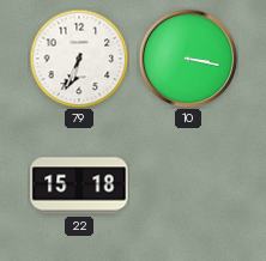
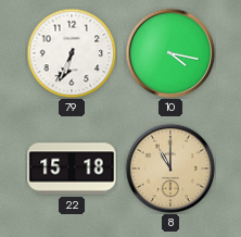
10: 3:17 -> 4:17
8: none -> 11:00
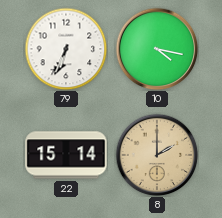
22: 15:18 -> 15:14
8: 11:00 -> 2:00
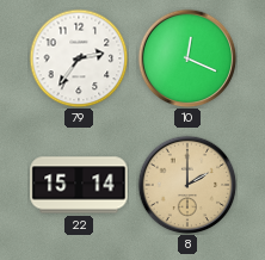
79: 6:34 -> 2:36
10: 4:17 -> 12:19
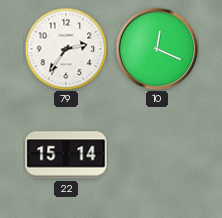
8: 2:00 -> none
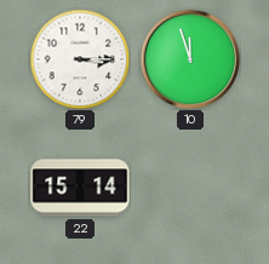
79: 2:36 -> 3:15
10: 12:19 -> 11:57
